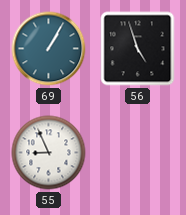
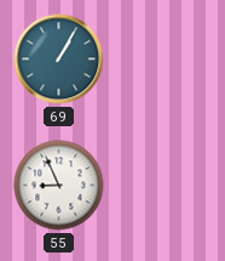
56: 4:57 -> none
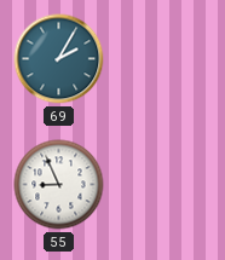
69: 1:05 -> 2:05
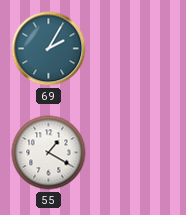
55: 8:56 -> 1:20
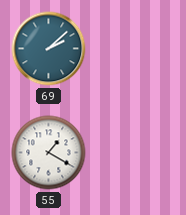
69: 2:05 -> 2:08
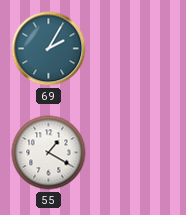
69: 2:08 -> 2:05
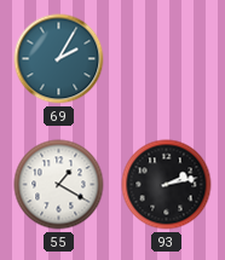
93: none -> 2:13
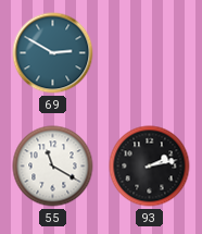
69: 2:05 -> 2:50
55: 1:20 -> 11:20
